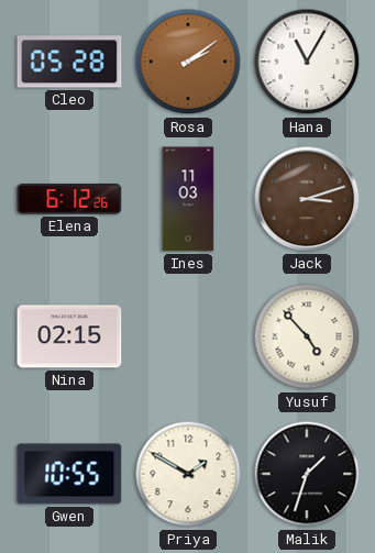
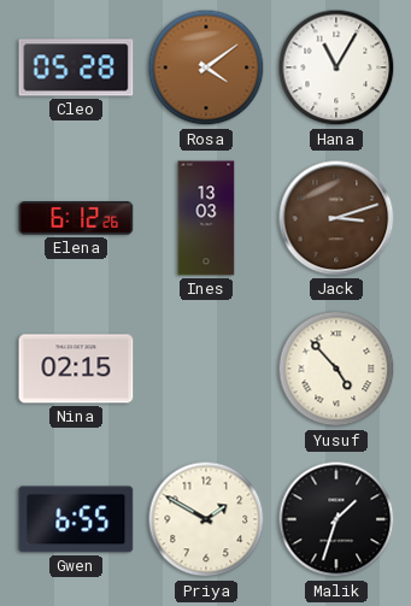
Rosa: 2:09 -> 4:09
Ines: 11:03 -> 13:03
Gwen: 10:55 -> 6:55
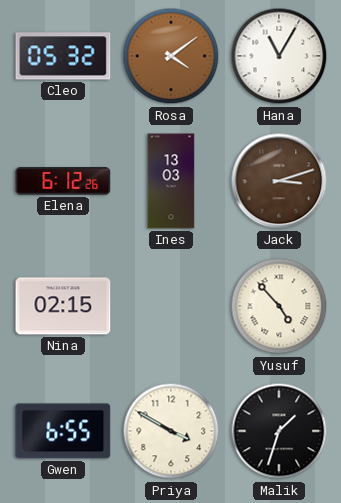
Cleo: 05:28 -> 05:32
Priya: 1:50 -> 3:50
